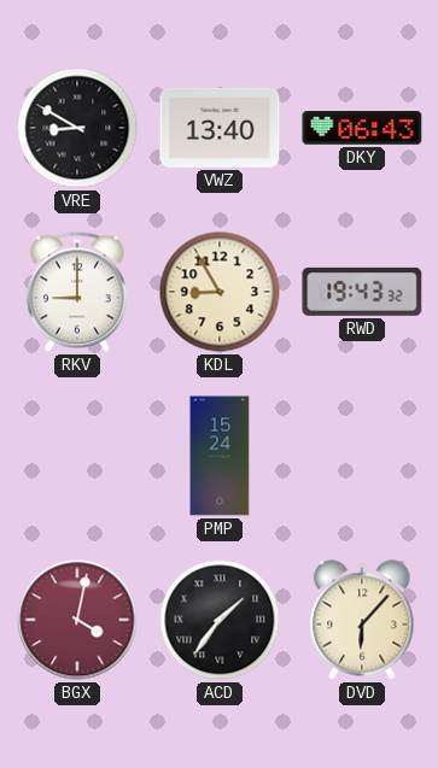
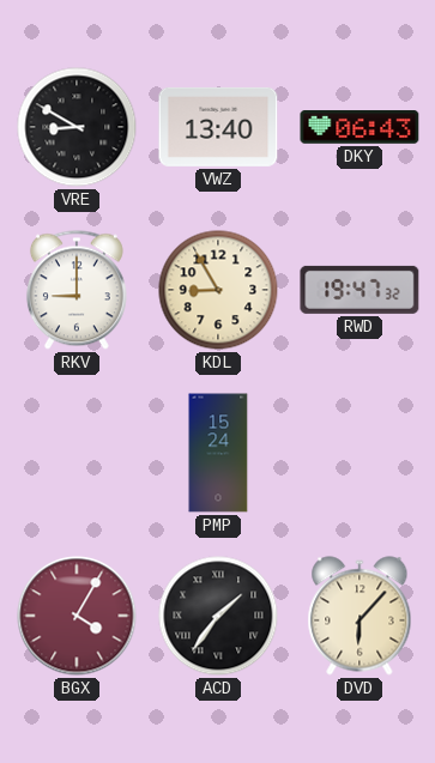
RWD: 19:43 -> 19:47
BGX: 4:02 -> 4:05
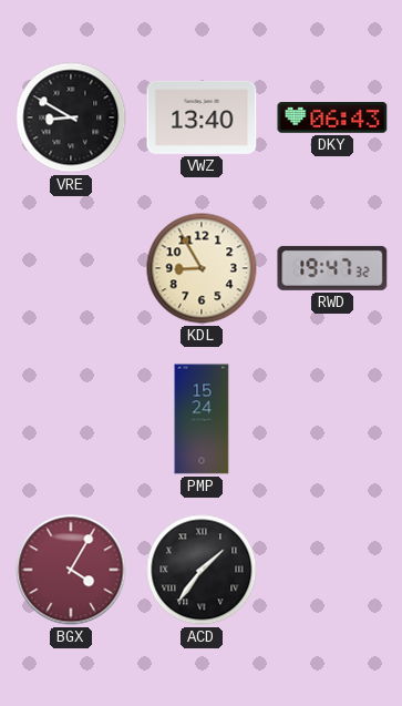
RKV: 9:00 -> none
DVD: 6:07 -> none
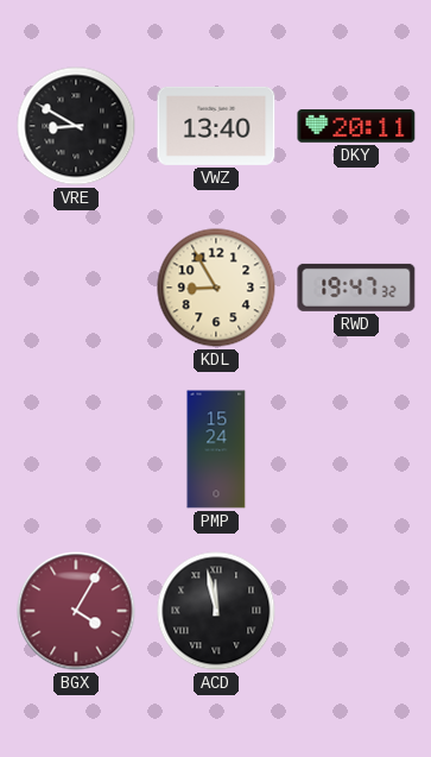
DKY: 06:43 -> 20:11
ACD: 1:36 -> 11:58
